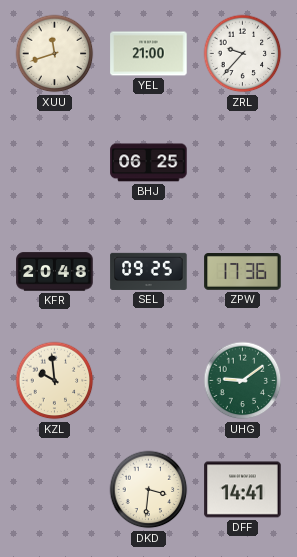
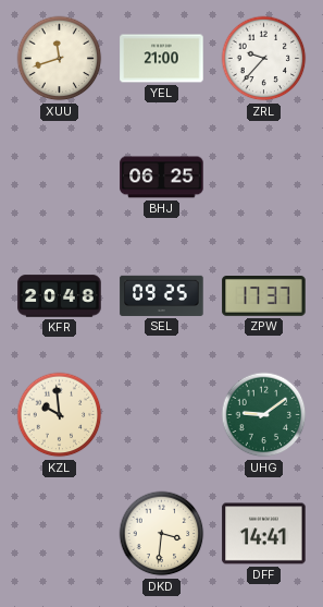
ZPW: 17:36 -> 17:37
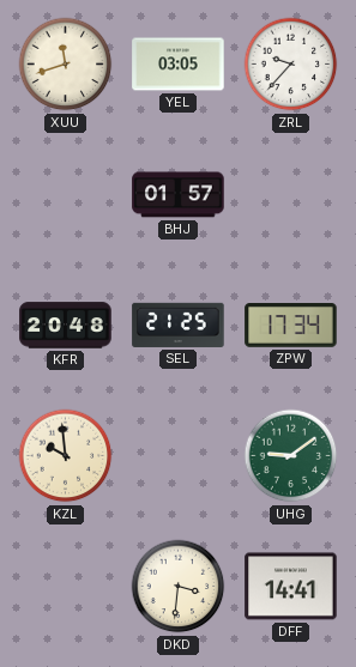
YEL: 21:00 -> 03:05
BHJ: 06:25 -> 01:57
SEL: 09:25 -> 21:25
ZPW: 17:37 -> 17:34
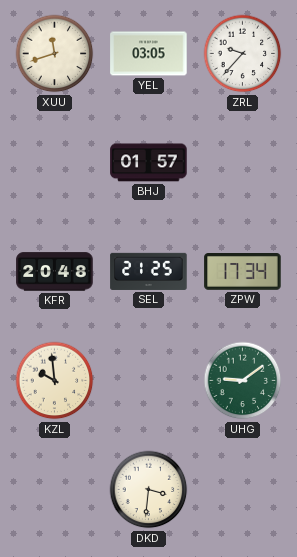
DFF: 14:41 -> none
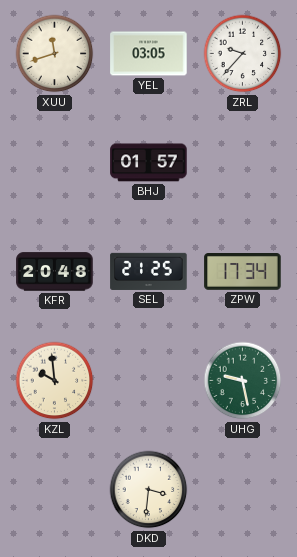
UHG: 9:09 -> 9:28
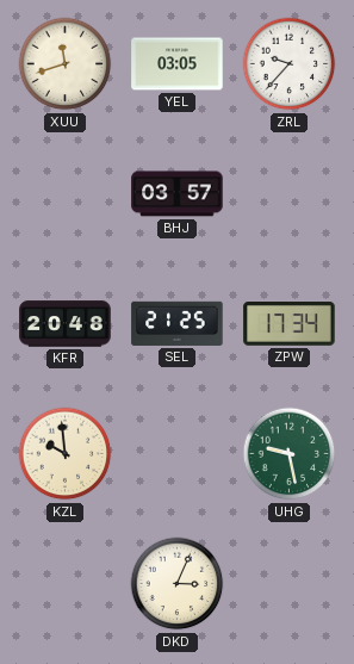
BHJ: 01:57 -> 03:57
DKD: 3:31 -> 3:04
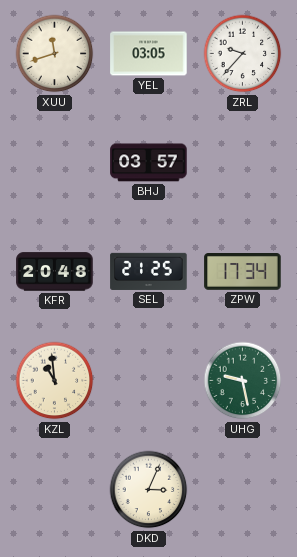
KZL: 9:59 -> 10:59
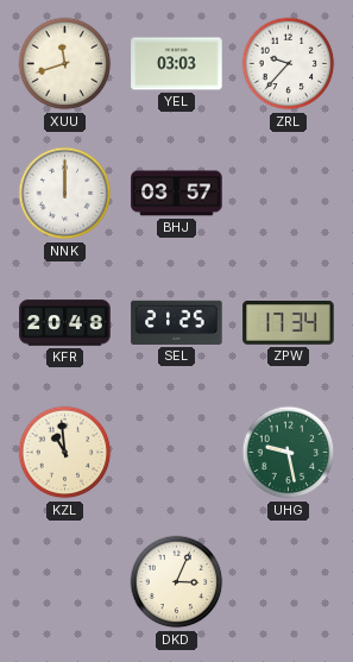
YEL: 03:05 -> 03:03
NNK: none -> 12:00
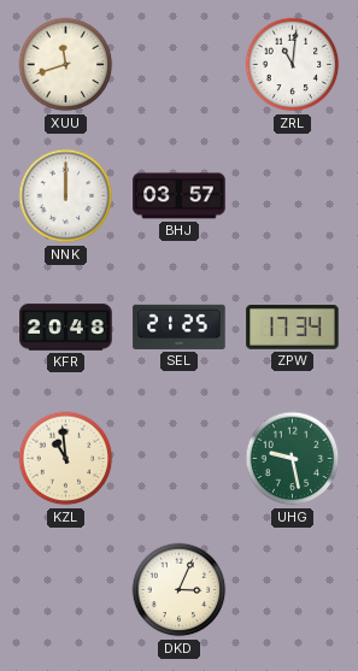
YEL: 03:03 -> none
ZRL: 9:37 -> 11:01
